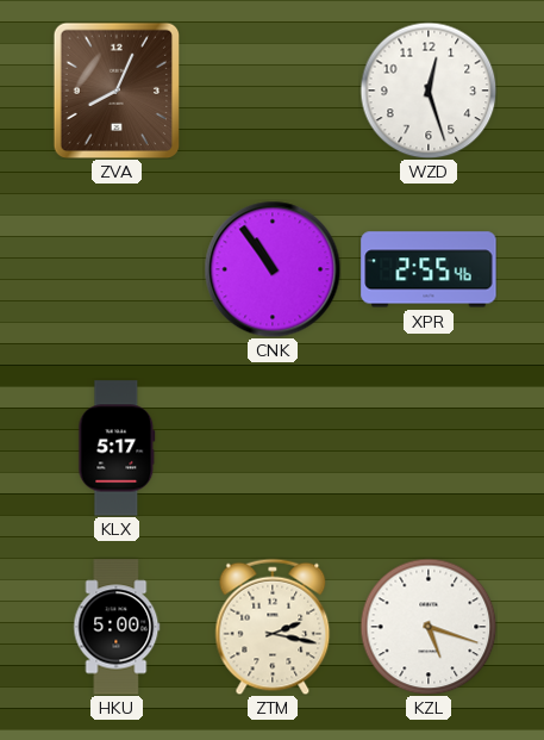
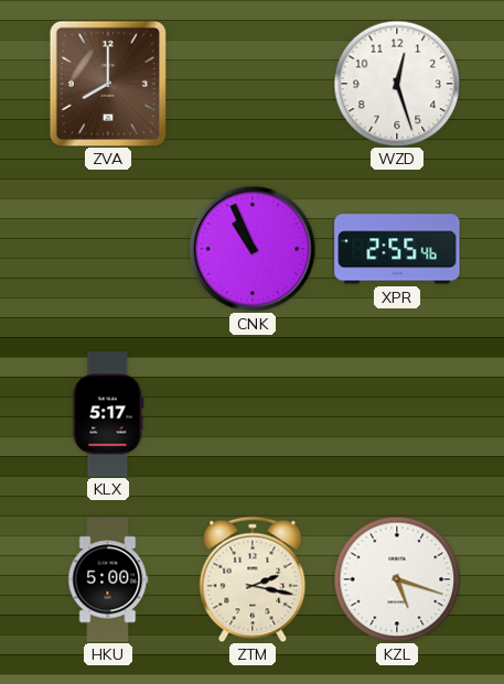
ZVA: 8:04 -> 8:00
CNK: 10:54 -> 10:56
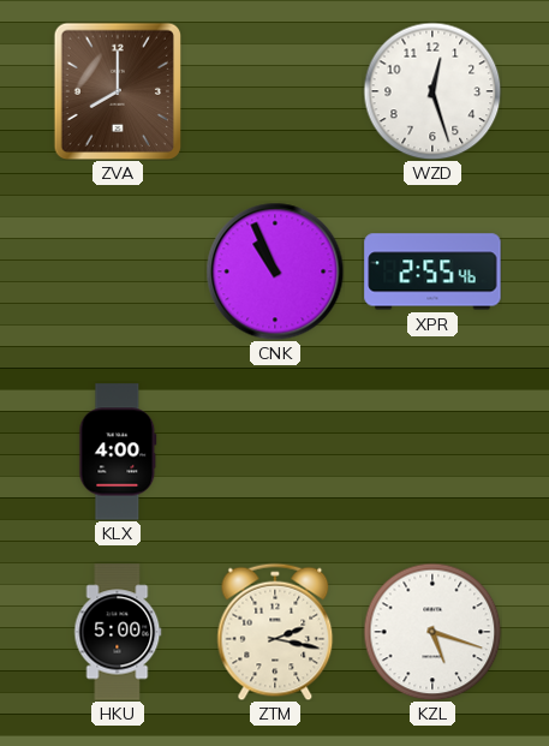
KLX: 5:17 -> 4:00
